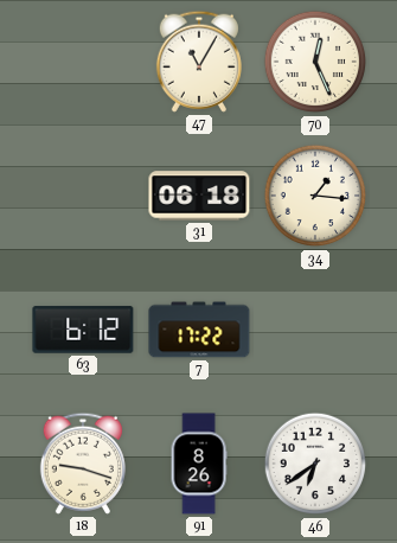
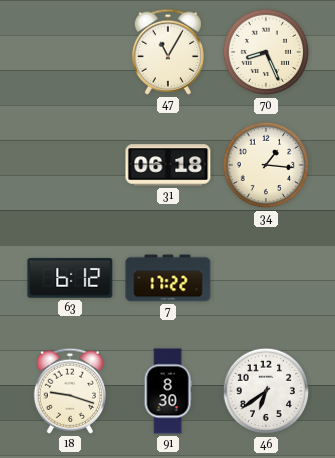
70: 12:26 -> 8:26
91: 8:26 -> 8:30
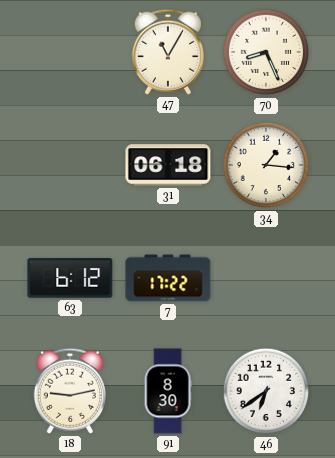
18: 9:18 -> 9:13
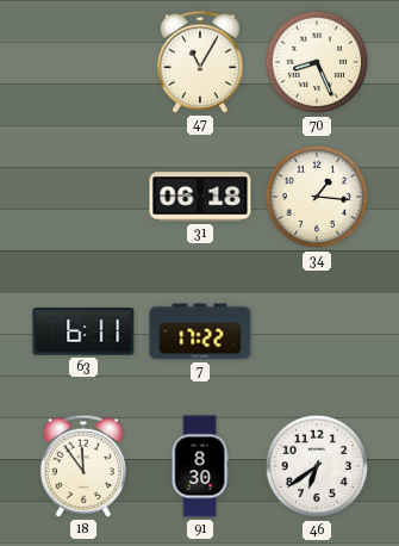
63: 6:12 -> 6:11
18: 9:13 -> 11:54
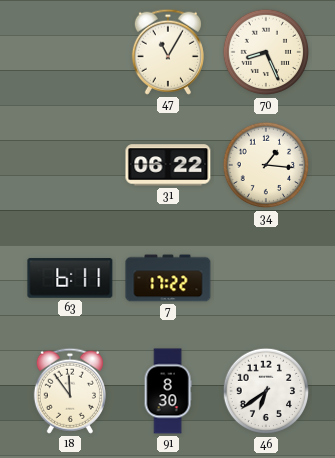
31: 06:18 -> 06:22
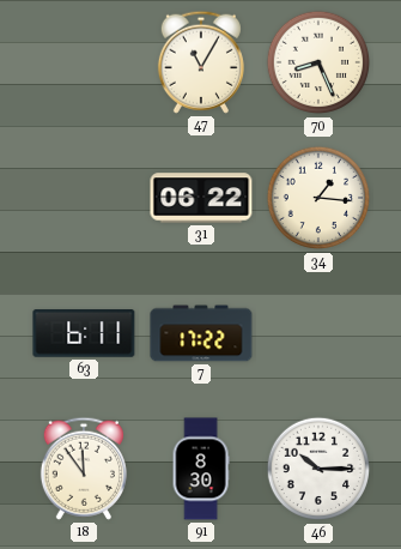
46: 6:39 -> 10:15
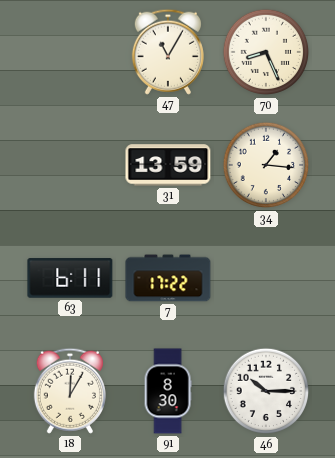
31: 06:22 -> 13:59
18: 11:54 -> 12:05
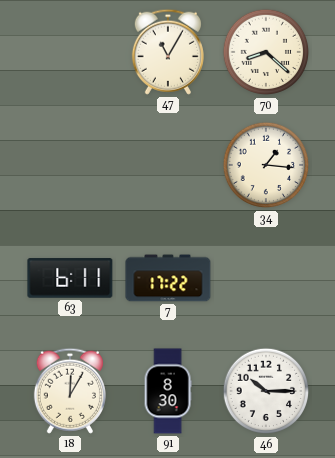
70: 8:26 -> 8:22
31: 13:59 -> none
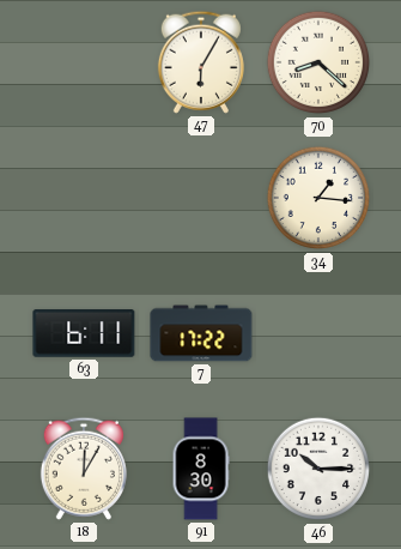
47: 11:05 -> 6:05
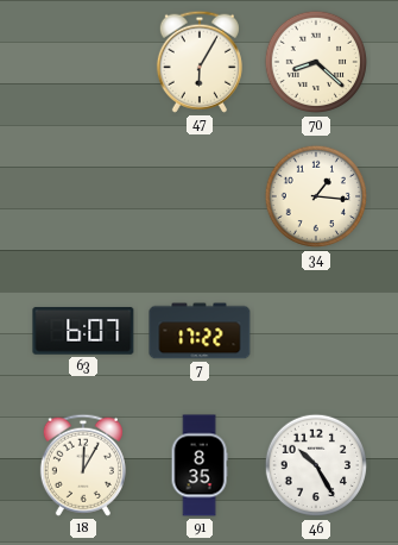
63: 6:11 -> 6:07
91: 8:30 -> 8:35
46: 10:15 -> 10:25
